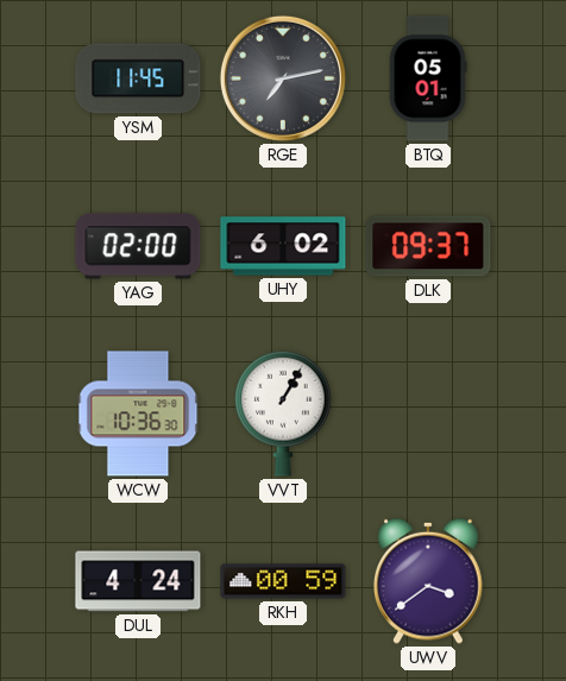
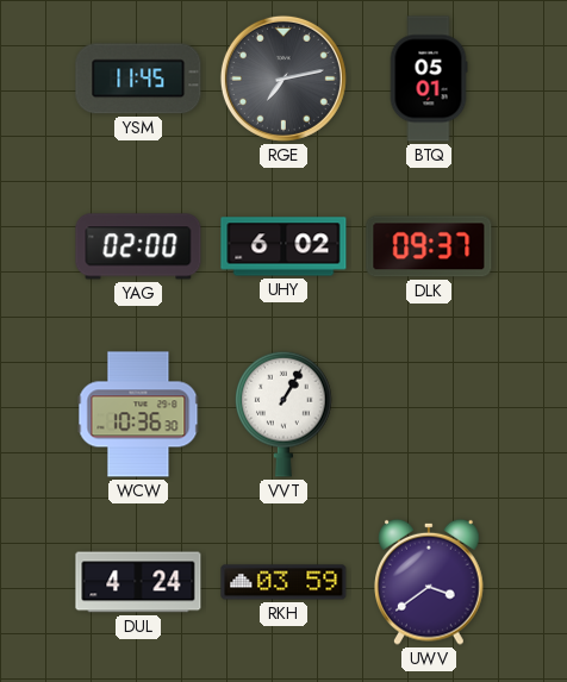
RKH: 00:59 -> 03:59
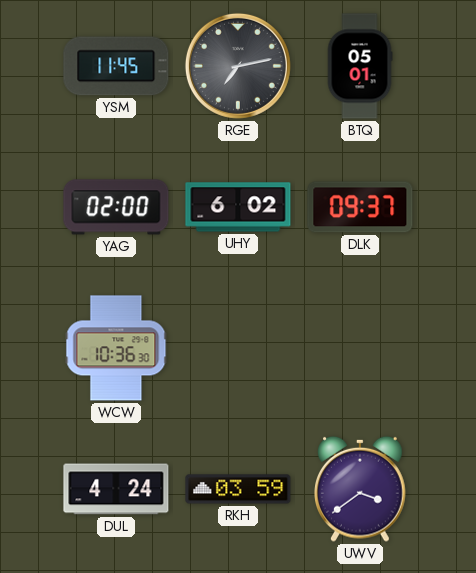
VVT: 1:05 -> none
